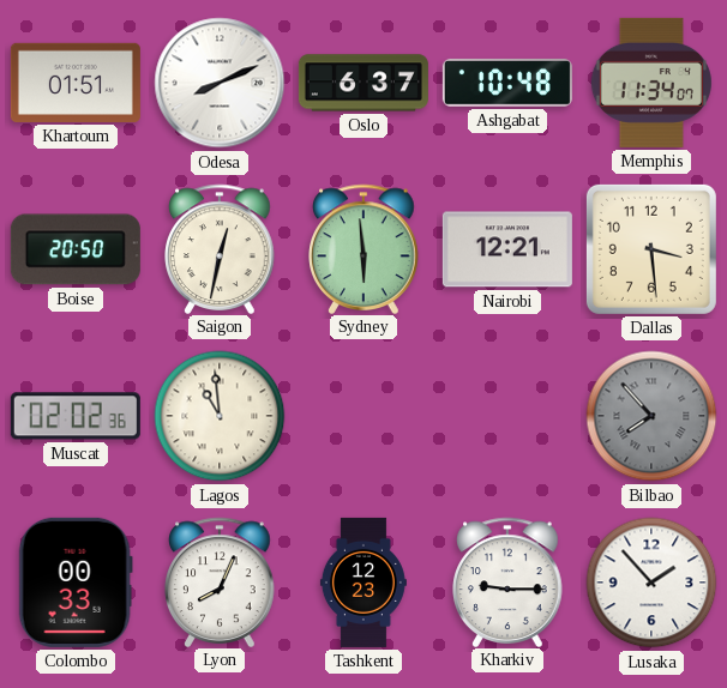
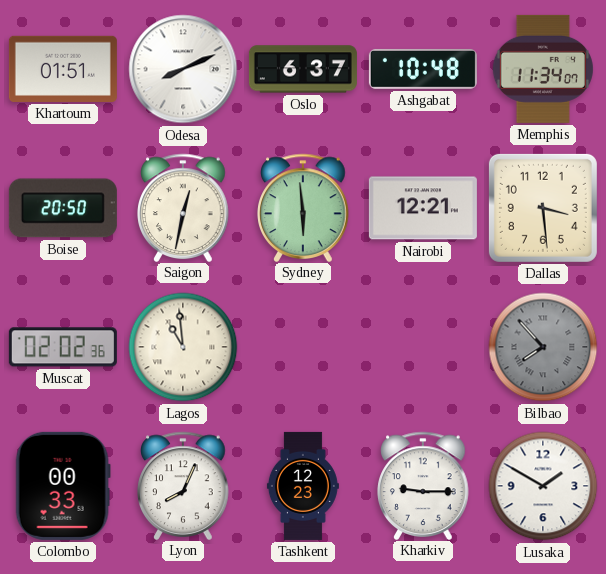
Lusaka: 1:53 -> 1:50
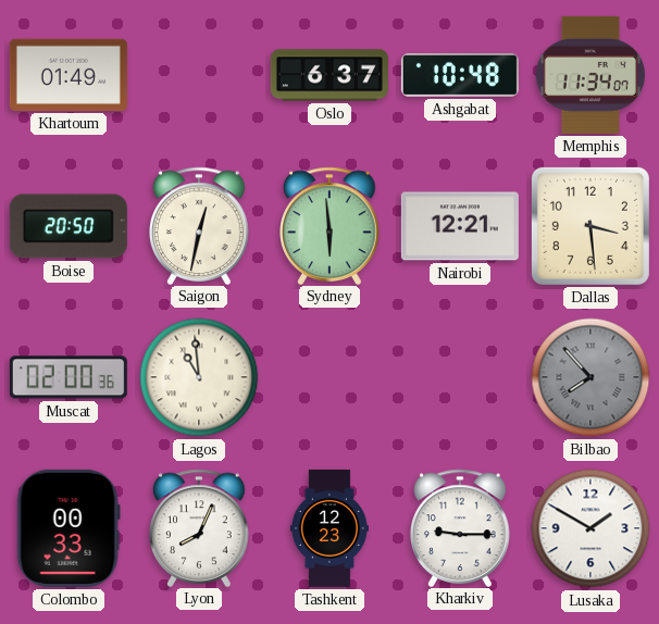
Khartoum: 01:51 -> 01:49
Odesa: 8:11 -> none
Muscat: 02:02 -> 02:00
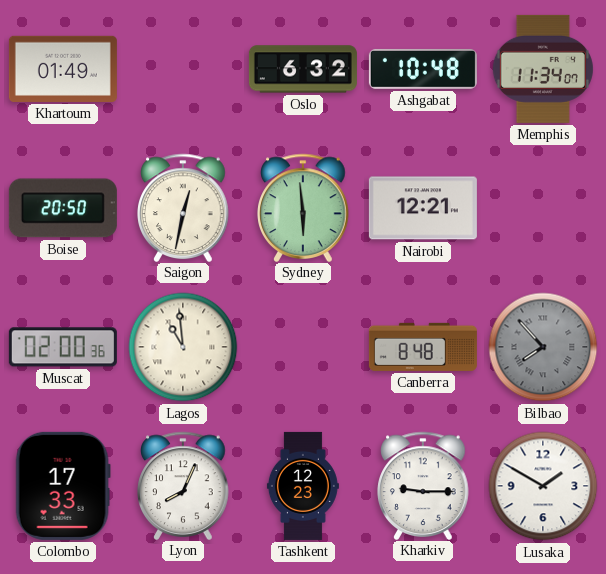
Oslo: 6:37 -> 6:32
Dallas: 3:29 -> none
Canberra: none -> 8:48
Colombo: 00:33 -> 17:33
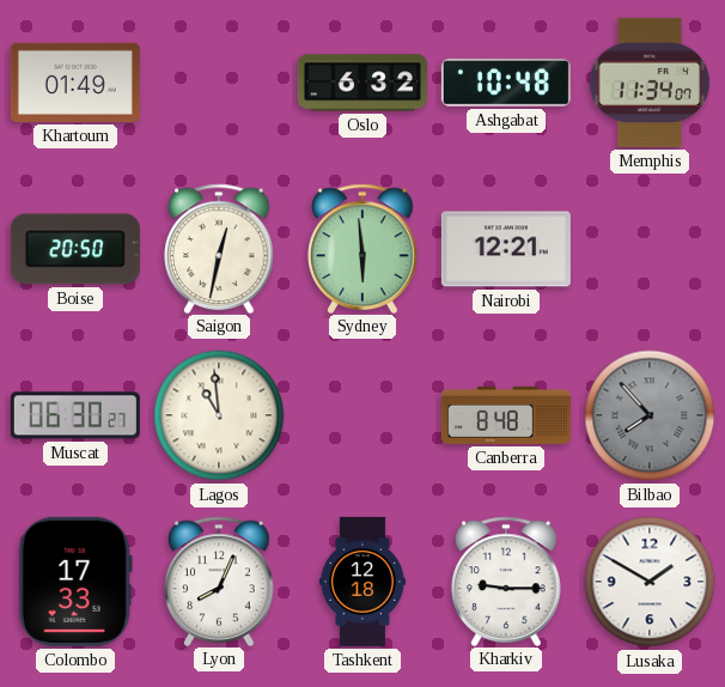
Muscat: 02:00 -> 06:30
Tashkent: 12:23 -> 12:18
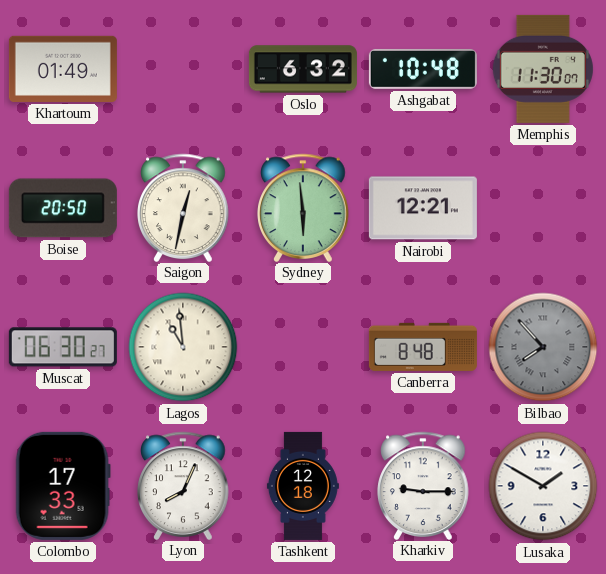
Memphis: 11:34 -> 11:30
